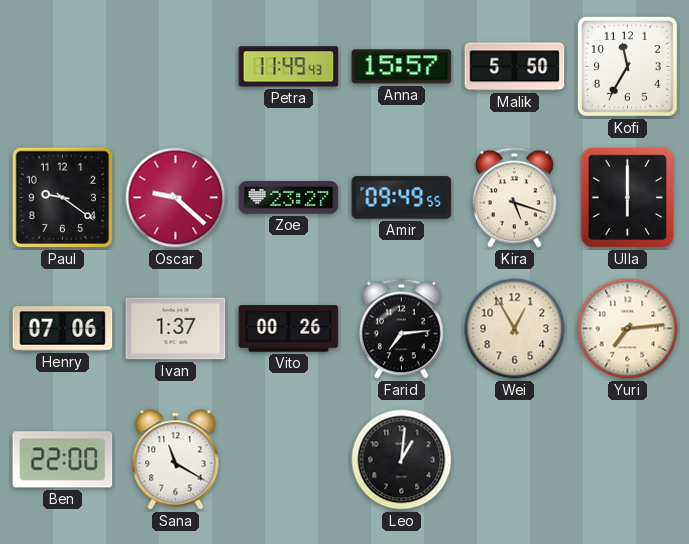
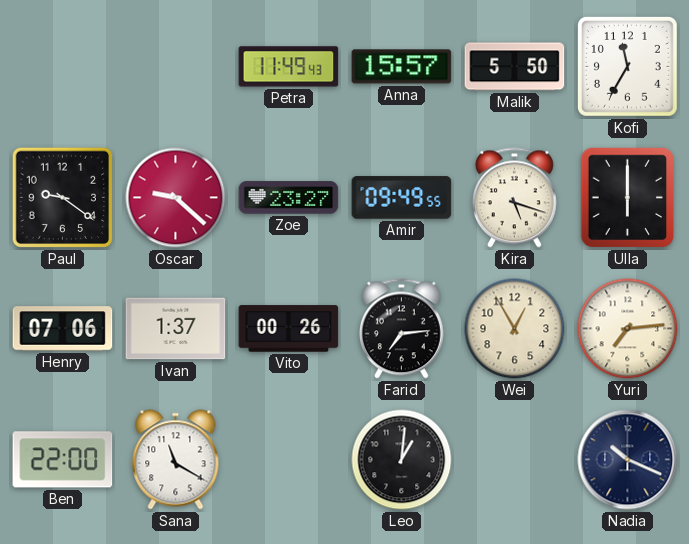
Nadia: none -> 10:19
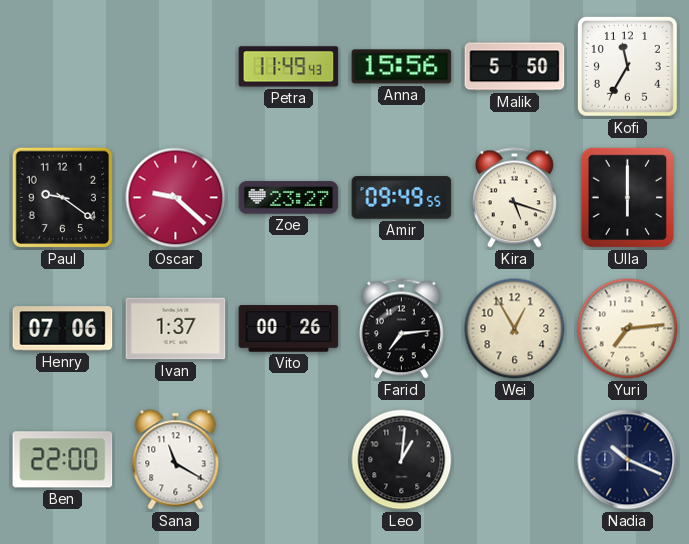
Anna: 15:57 -> 15:56
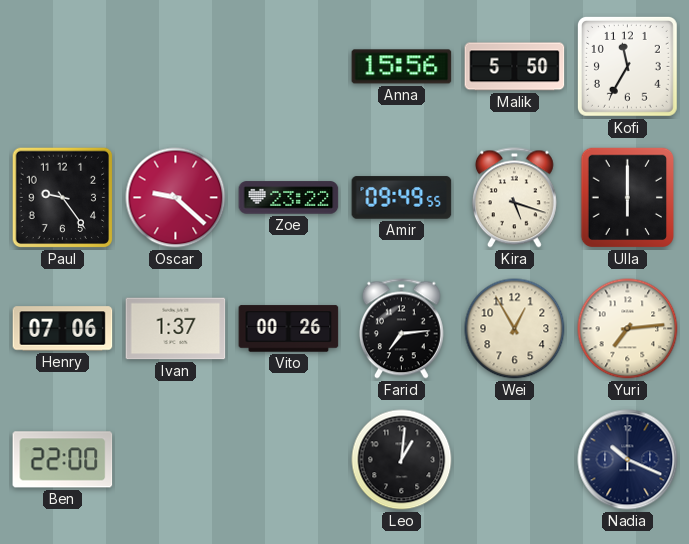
Petra: 11:49 -> none
Paul: 9:21 -> 9:24
Zoe: 23:27 -> 23:22
Sana: 11:20 -> none
